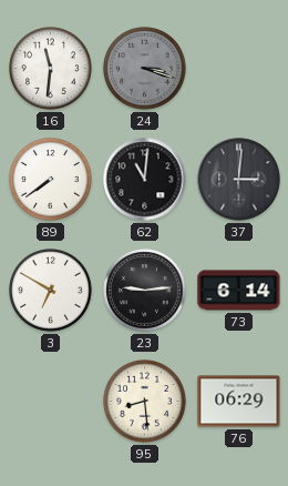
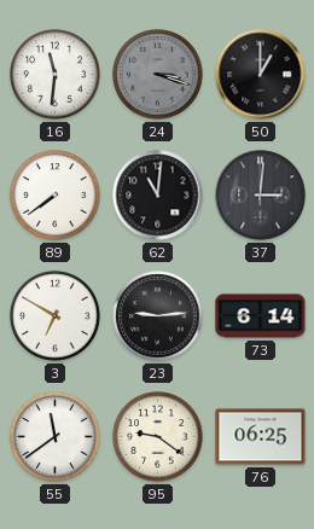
50: none -> 1:00
55: none -> 11:39
95: 8:29 -> 9:21
76: 06:29 -> 06:25
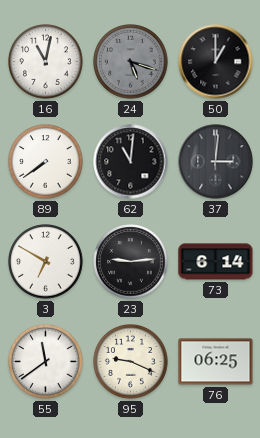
16: 11:31 -> 11:02
24: 3:18 -> 5:18
95: 9:21 -> 9:19
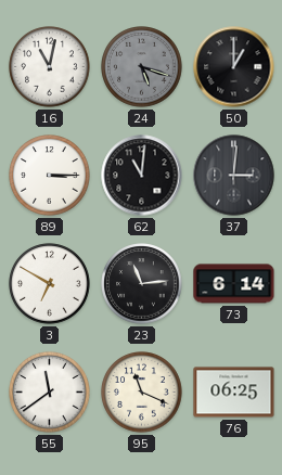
89: 7:39 -> 3:15
23: 9:14 -> 11:14
95: 9:19 -> 11:19
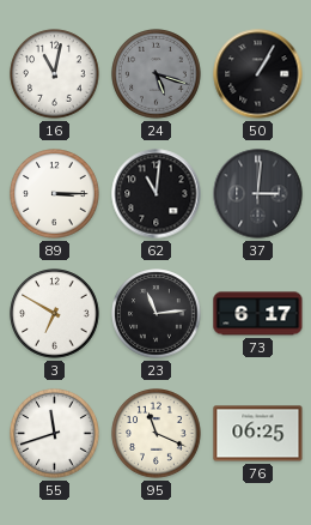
50: 1:00 -> 1:05
73: 6:14 -> 6:17
55: 11:39 -> 11:42
